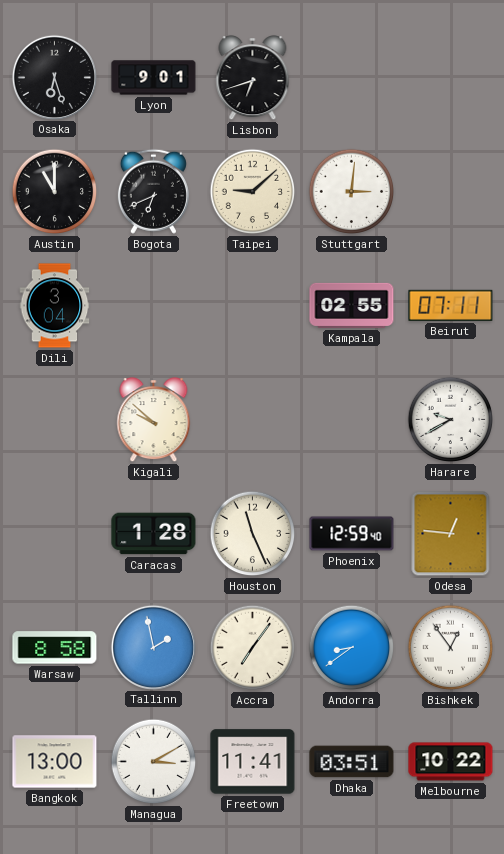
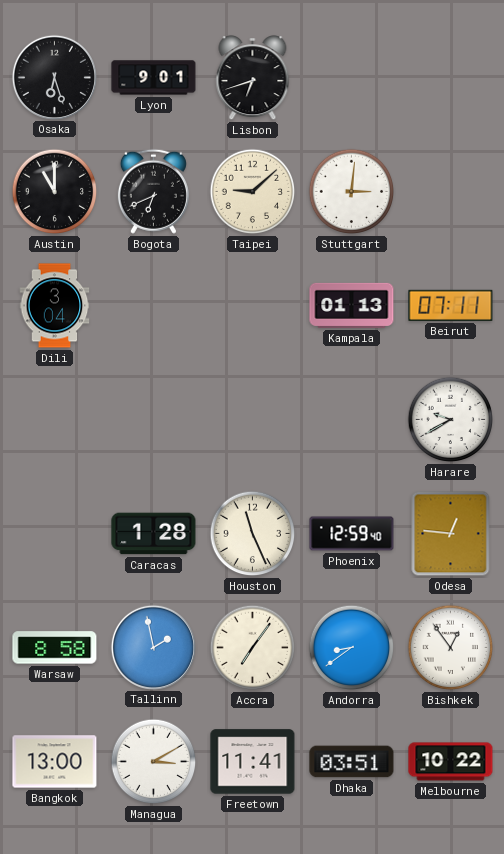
Kampala: 02:55 -> 01:13
Kigali: 9:52 -> none
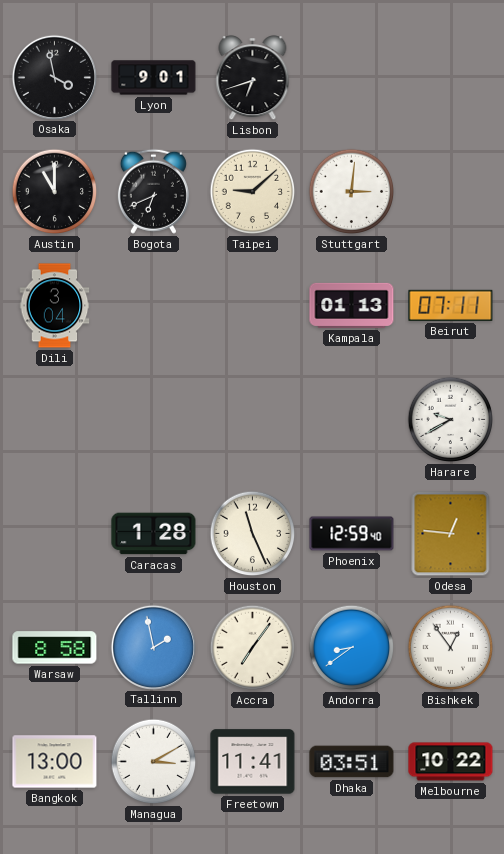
Osaka: 6:27 -> 3:58
